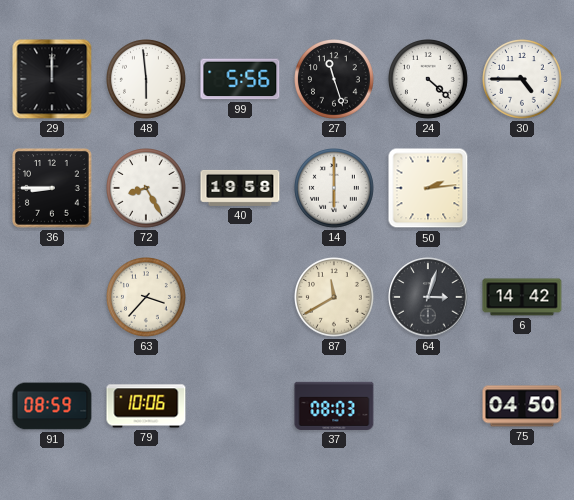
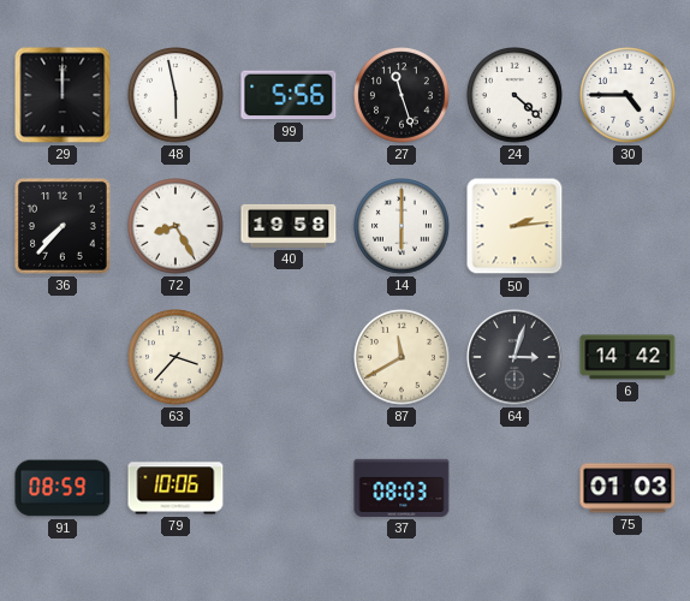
48: 5:59 -> 5:58
36: 8:45 -> 7:37
75: 04:50 -> 01:03
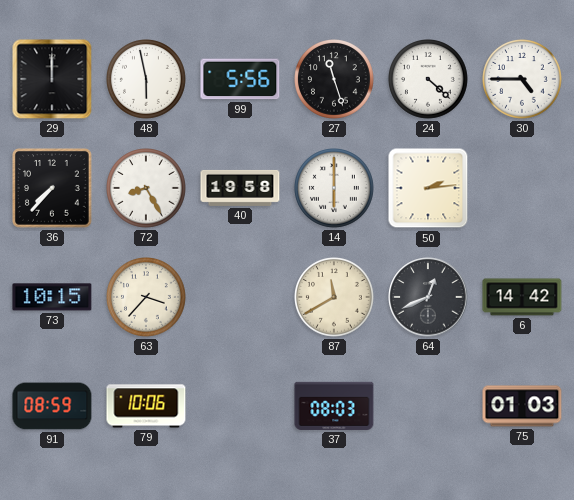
73: none -> 10:15
64: 3:03 -> 12:41
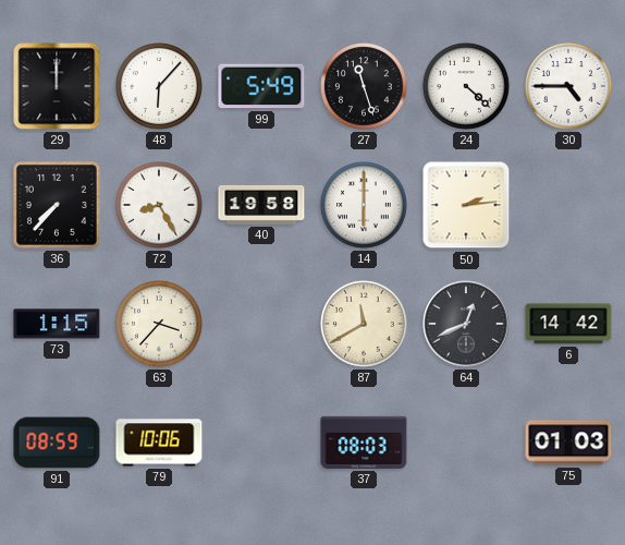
48: 5:58 -> 6:07
99: 5:56 -> 5:49
73: 10:15 -> 1:15
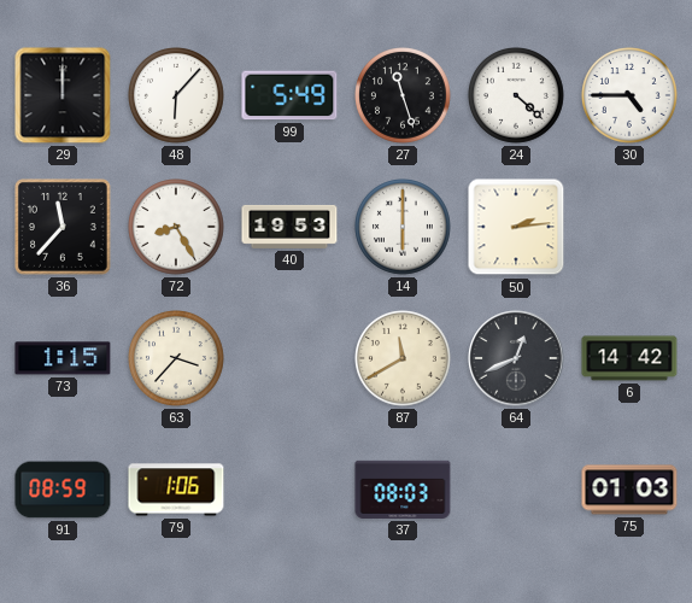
36: 7:37 -> 11:37
40: 19:58 -> 19:53
79: 10:06 -> 1:06
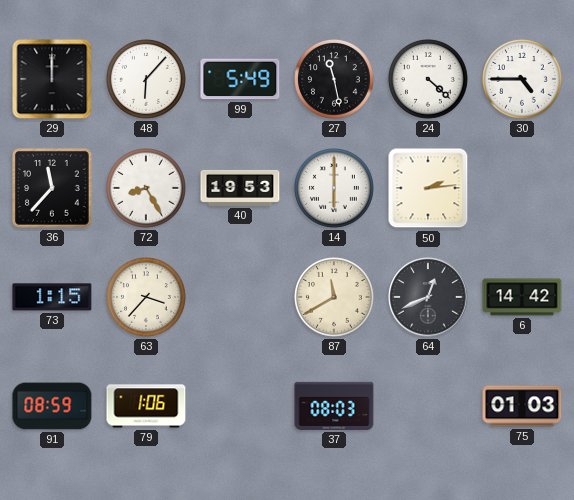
27: 11:27 -> 11:28
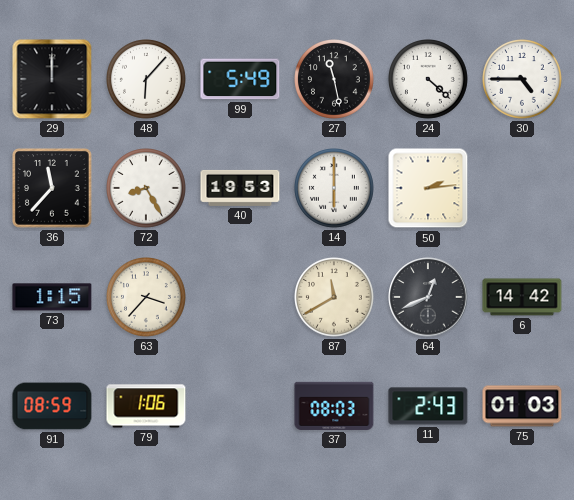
11: none -> 2:43
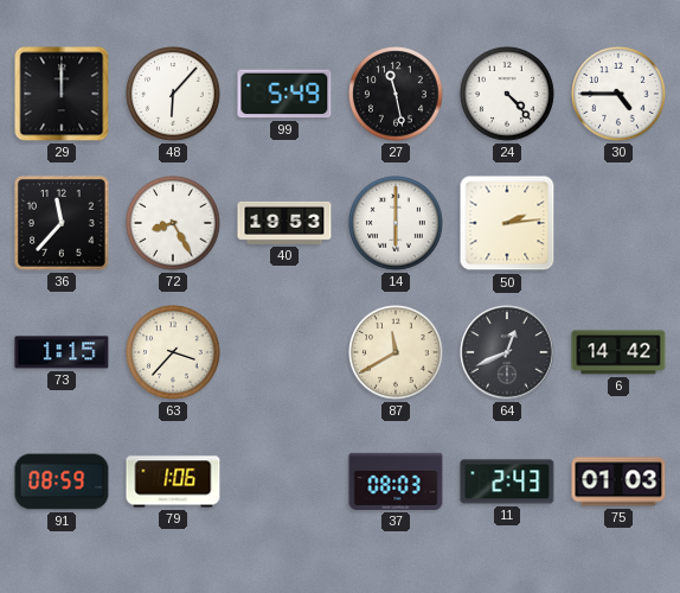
24: 4:22 -> 4:23
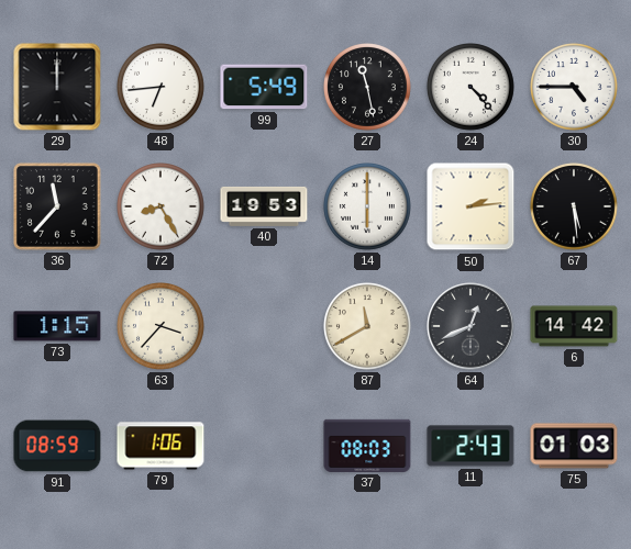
48: 6:07 -> 6:44
67: none -> 5:29
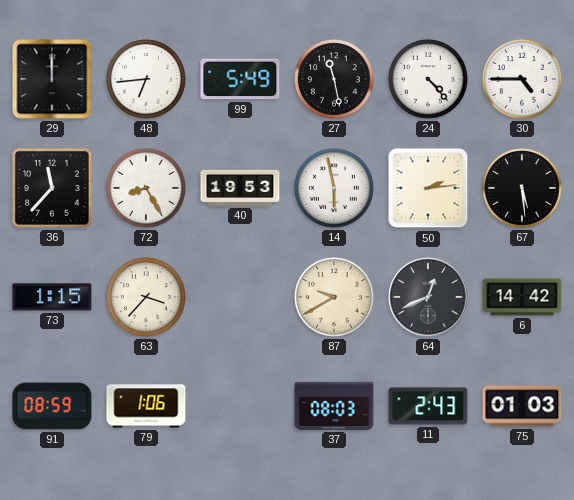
14: 6:00 -> 5:58
87: 11:40 -> 9:40
